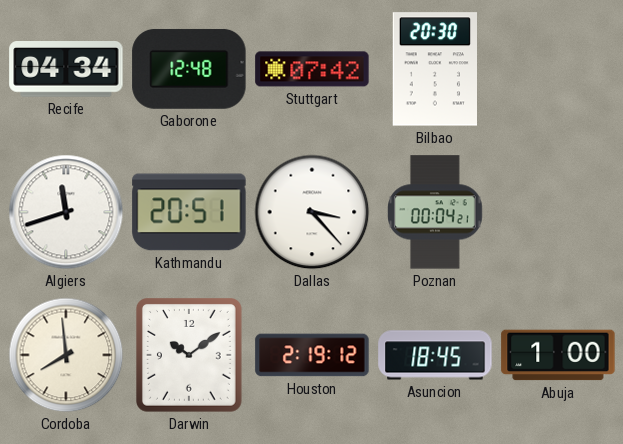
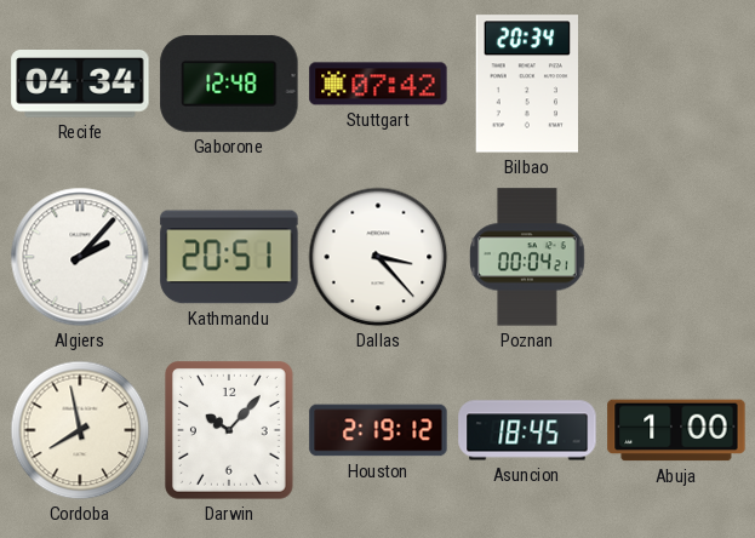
Bilbao: 20:30 -> 20:34
Algiers: 11:42 -> 2:07
Cordoba: 7:59 -> 7:58
Darwin: 10:09 -> 10:07
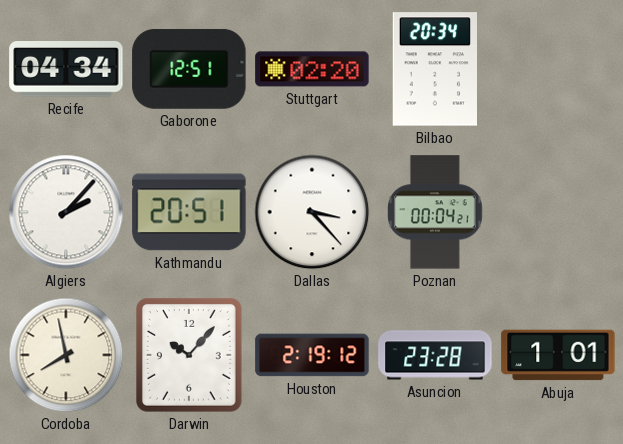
Gaborone: 12:48 -> 12:51
Stuttgart: 07:42 -> 02:20
Asuncion: 18:45 -> 23:28
Abuja: 1:00 -> 1:01
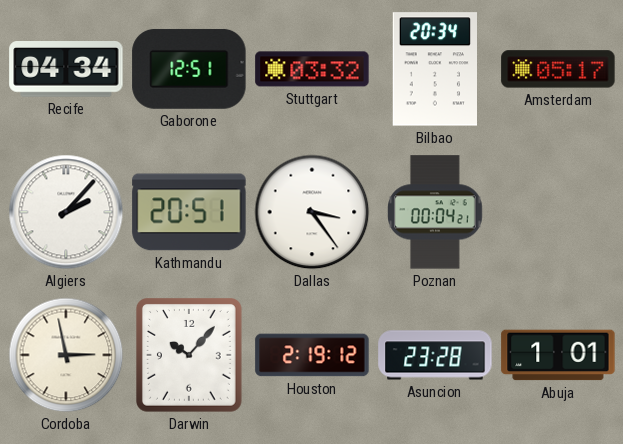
Stuttgart: 02:20 -> 03:32
Amsterdam: none -> 05:17
Dallas: 3:23 -> 3:24
Cordoba: 7:58 -> 2:58
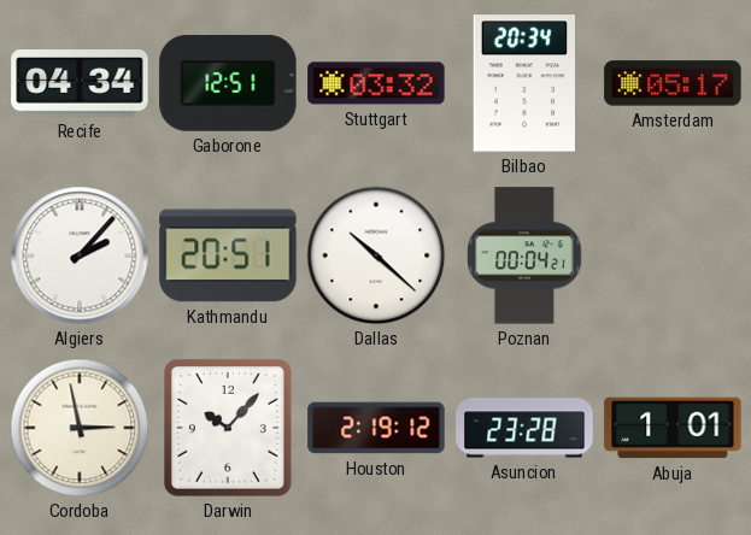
Dallas: 3:24 -> 10:22
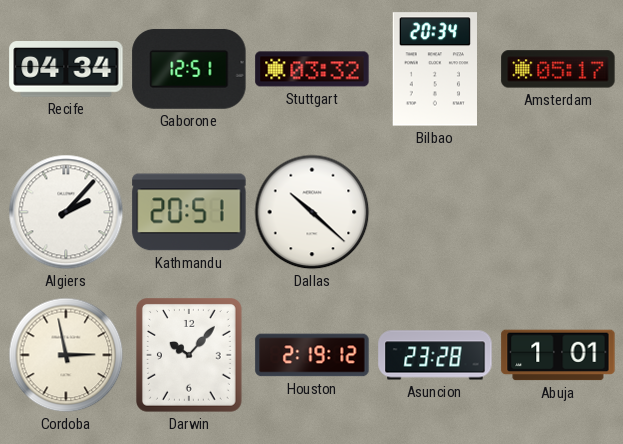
Poznan: 00:04 -> none
